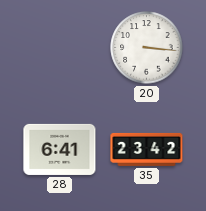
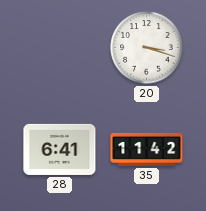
20: 3:16 -> 3:18
35: 23:42 -> 11:42
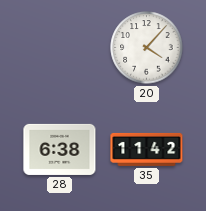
20: 3:18 -> 4:07
28: 6:41 -> 6:38
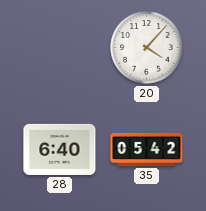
28: 6:38 -> 6:40
35: 11:42 -> 05:42
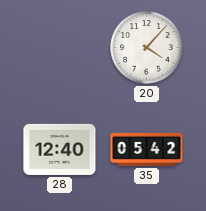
28: 6:40 -> 12:40
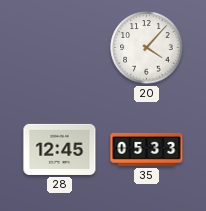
28: 12:40 -> 12:45
35: 05:42 -> 05:33
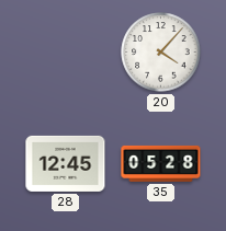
35: 05:33 -> 05:28
